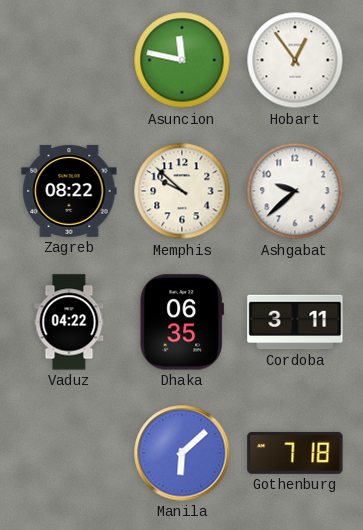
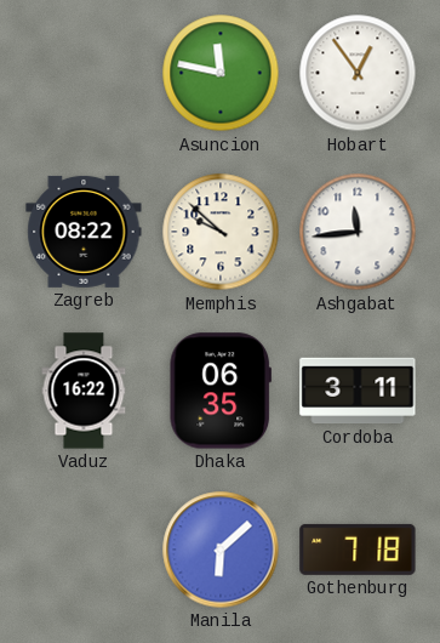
Ashgabat: 9:38 -> 11:44
Vaduz: 04:22 -> 16:22
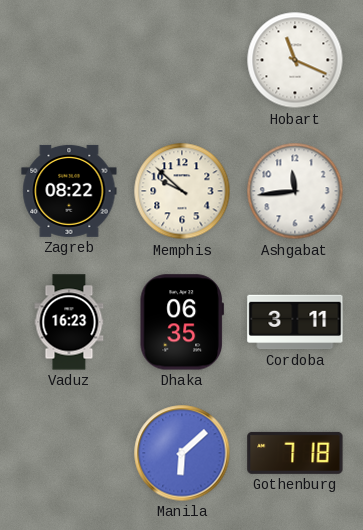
Asuncion: 11:47 -> none
Hobart: 12:54 -> 11:19
Vaduz: 16:22 -> 16:23
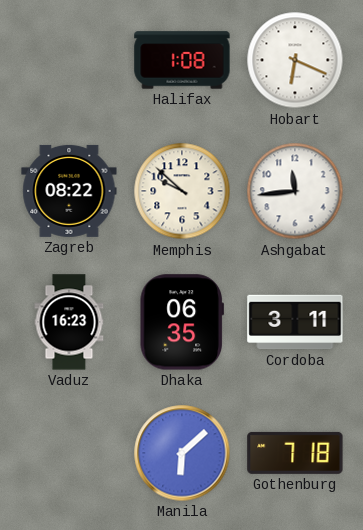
Halifax: none -> 1:08
Hobart: 11:19 -> 6:19
